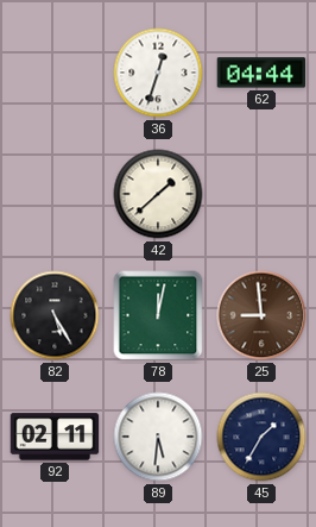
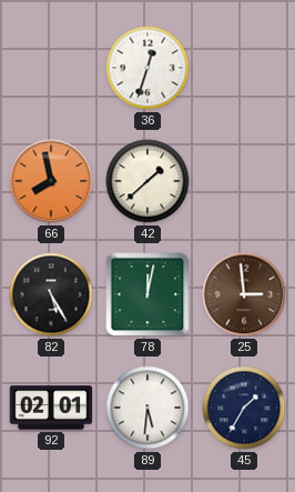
62: 04:44 -> none
66: none -> 7:58
25: 8:59 -> 2:59
92: 02:11 -> 02:01
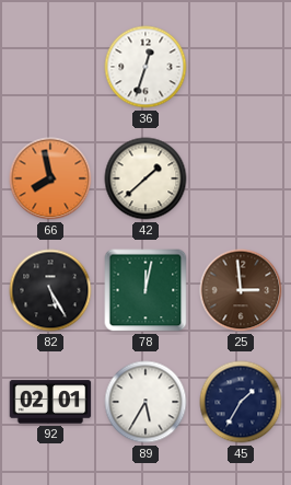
89: 5:31 -> 5:35
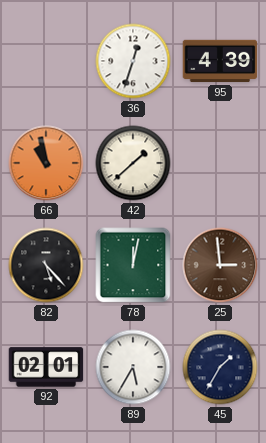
95: none -> 4:39
66: 7:58 -> 10:58
82: 5:25 -> 5:23
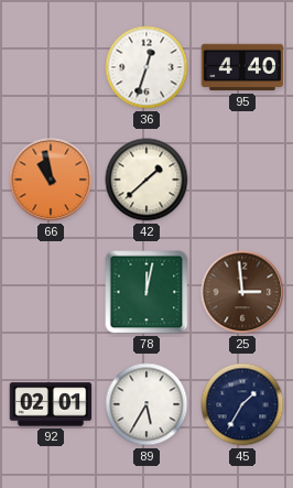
95: 4:39 -> 4:40
82: 5:23 -> none
